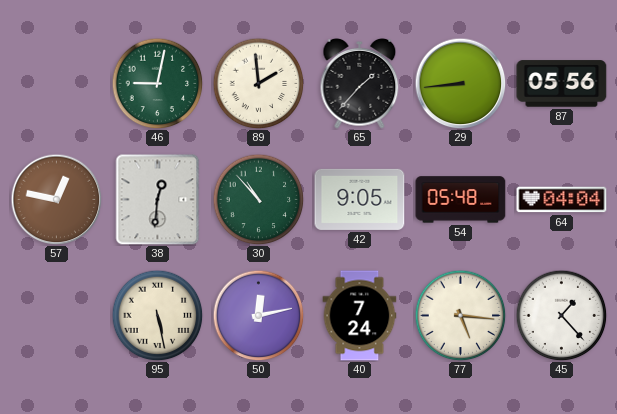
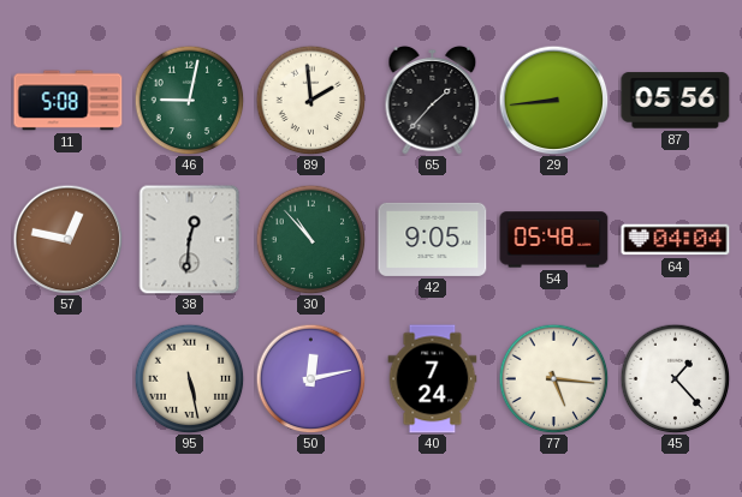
11: none -> 5:08
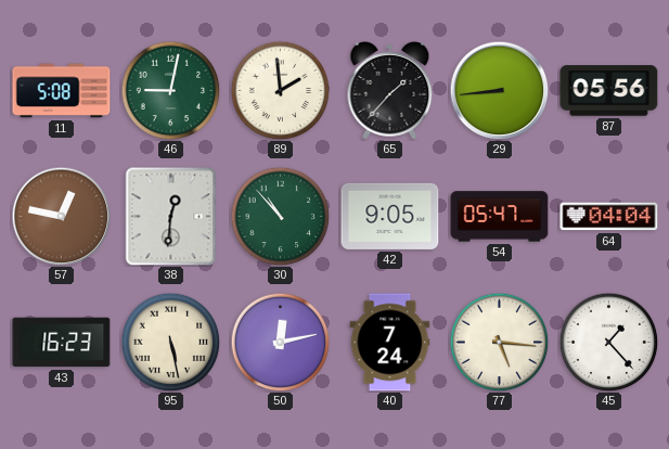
54: 05:48 -> 05:47
43: none -> 16:23
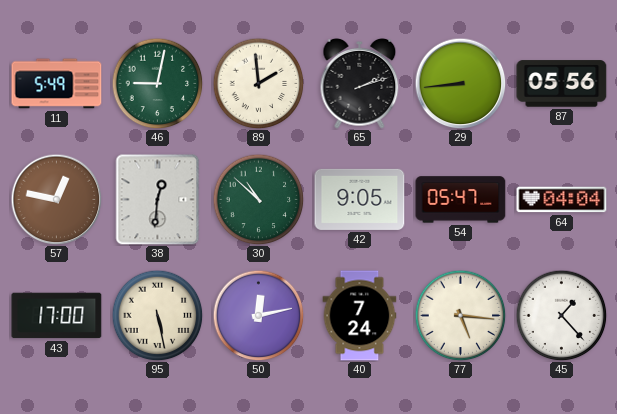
11: 5:08 -> 5:49
65: 1:37 -> 2:12
30: 10:53 -> 10:52
43: 16:23 -> 17:00
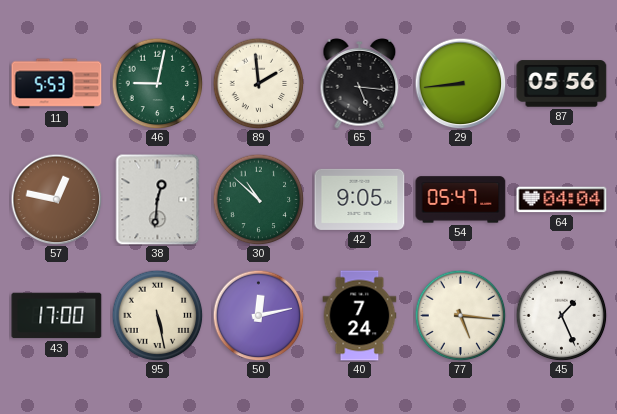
11: 5:49 -> 5:53
65: 2:12 -> 5:16
45: 1:23 -> 1:26
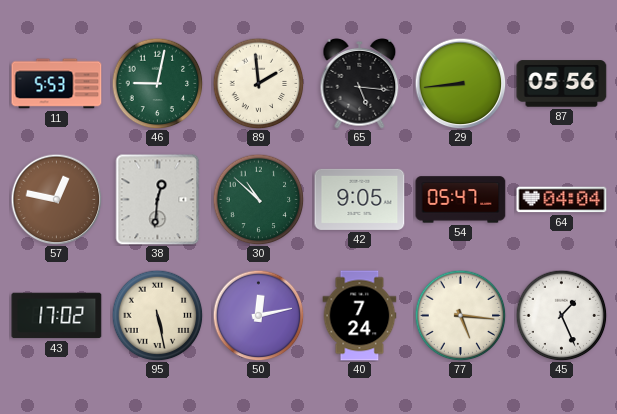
43: 17:00 -> 17:02
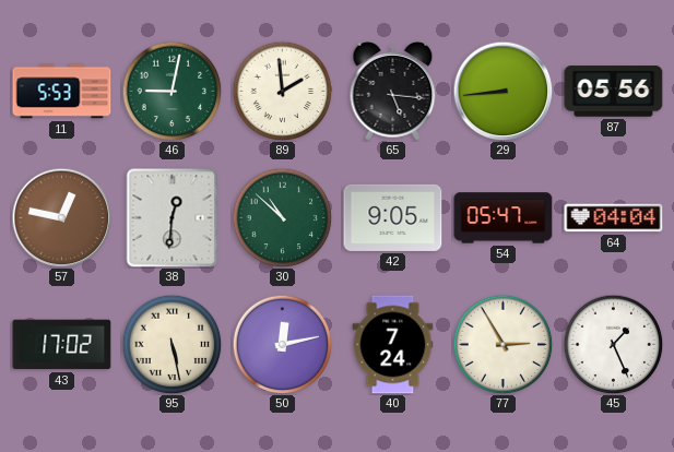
77: 5:16 -> 2:55
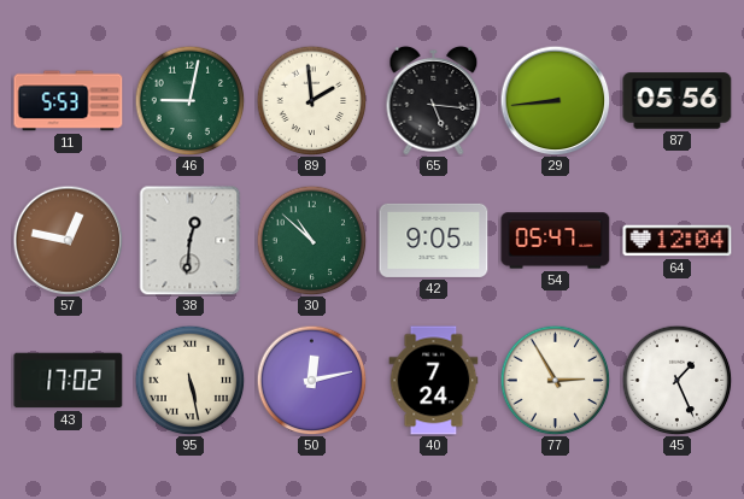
64: 04:04 -> 12:04
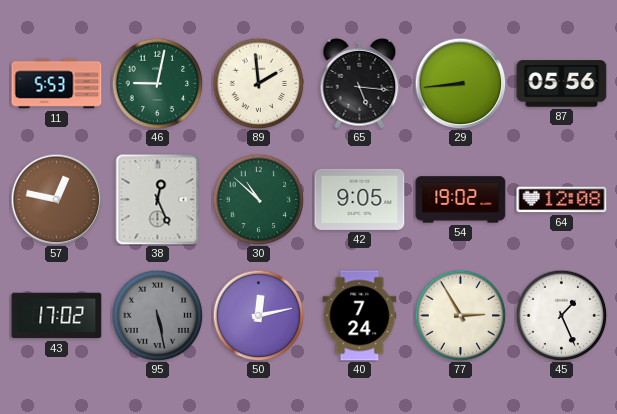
38: 12:31 -> 12:26
54: 05:47 -> 19:02
64: 12:04 -> 12:08
95 dial: cream -> grey
